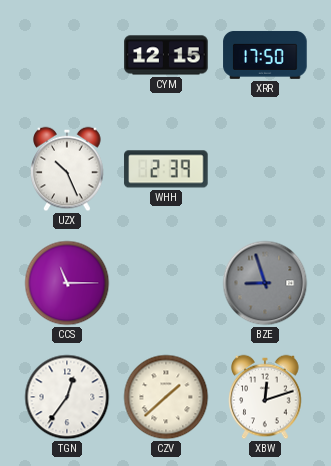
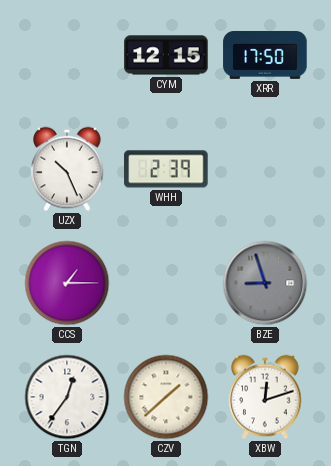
CCS: 11:15 -> 1:15
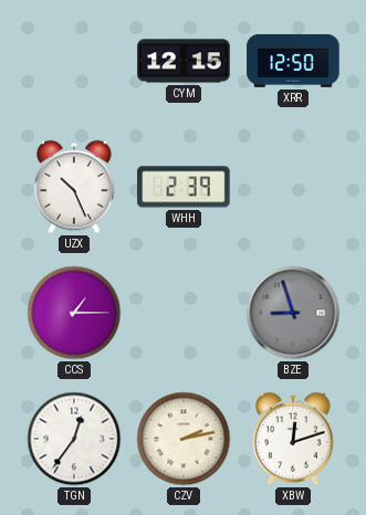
XRR: 17:50 -> 12:50
CZV: 1:38 -> 2:13
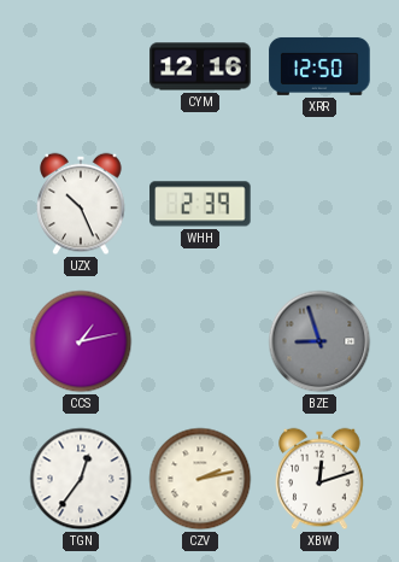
CYM: 12:15 -> 12:16
CCS: 1:15 -> 1:13
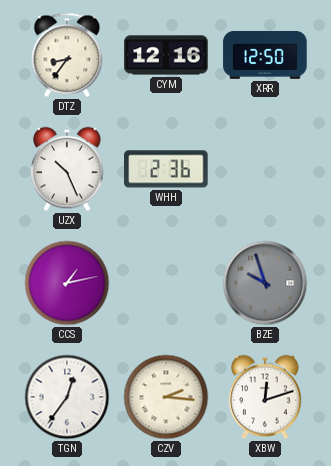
DTZ: none -> 8:36
WHH: 2:39 -> 2:36
BZE: 8:57 -> 9:57
CZV: 2:13 -> 2:16
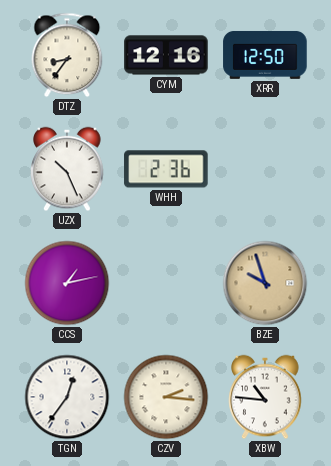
BZE dial: grey -> champagne
XBW: 12:12 -> 10:46
